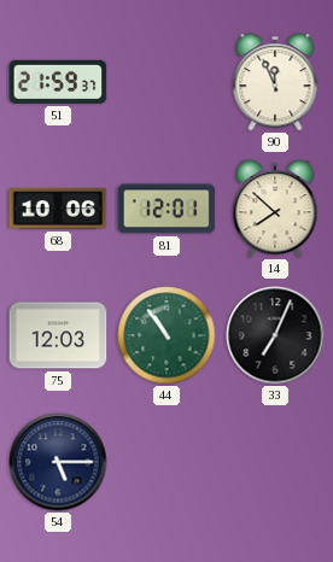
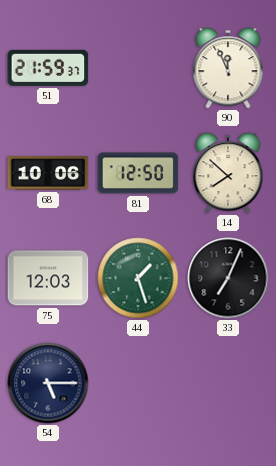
81: 12:01 -> 12:50
44: 10:54 -> 1:27
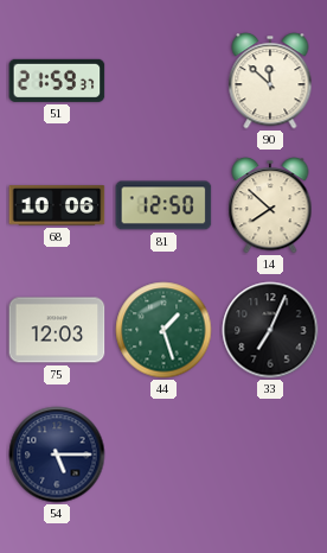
90: 11:56 -> 11:52
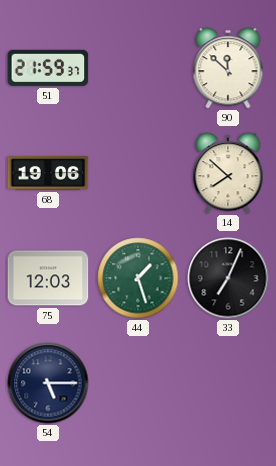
68: 10:06 -> 19:06
81: 12:50 -> none
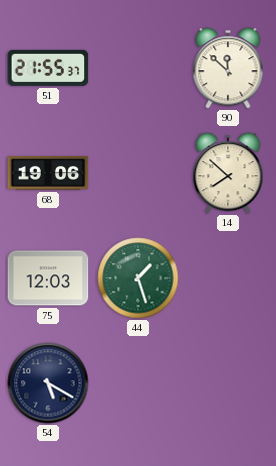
51: 21:59 -> 21:55
33: 7:04 -> none
54: 5:15 -> 5:20
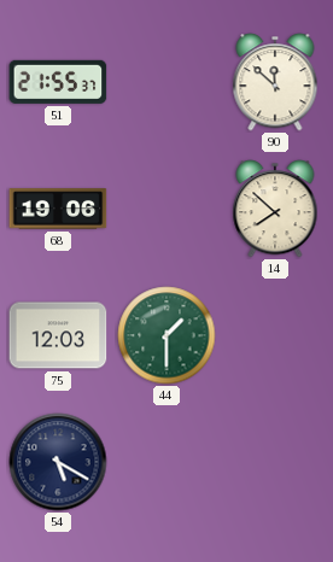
44: 1:27 -> 1:30
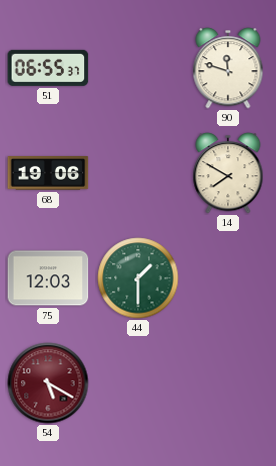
51: 21:55 -> 06:55
90: 11:52 -> 11:48
14: 7:52 -> 7:50
54 dial: navy -> burgundy
